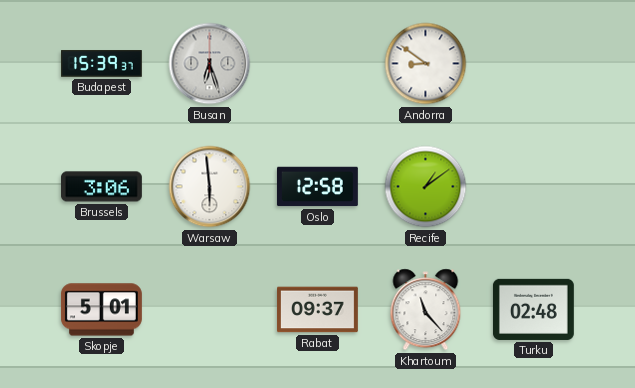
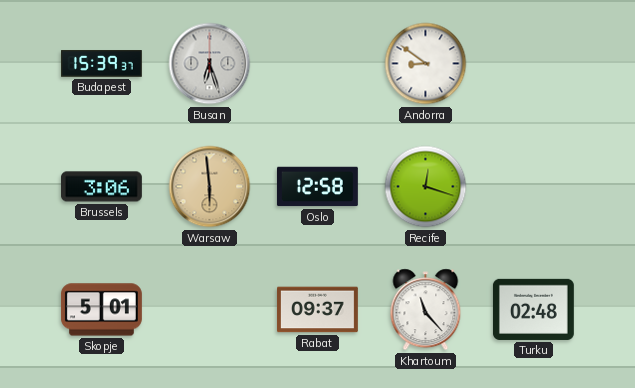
Warsaw dial: white -> champagne
Recife: 1:09 -> 12:18
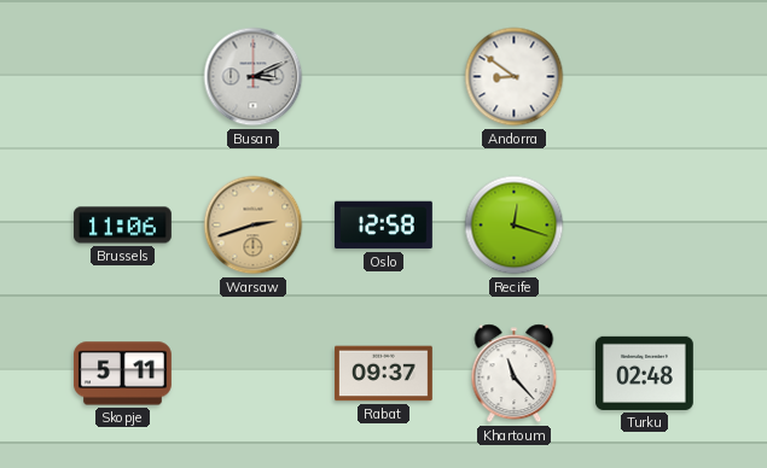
Budapest: 15:39 -> none
Busan: 6:27 -> 3:11
Brussels: 3:06 -> 11:06
Warsaw: 5:59 -> 2:42
Skopje: 5:01 -> 5:11
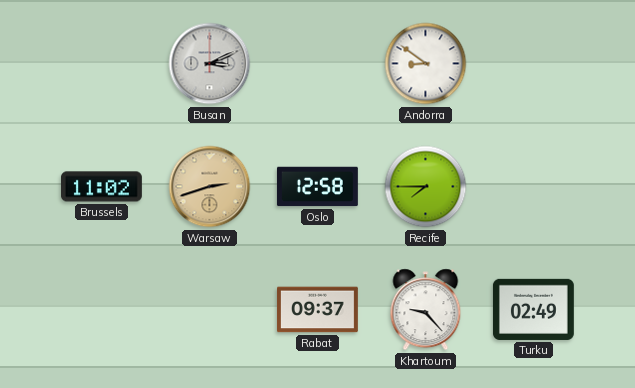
Brussels: 11:06 -> 11:02
Recife: 12:18 -> 7:45
Skopje: 5:11 -> none
Khartoum: 11:23 -> 9:23
Turku: 02:48 -> 02:49
